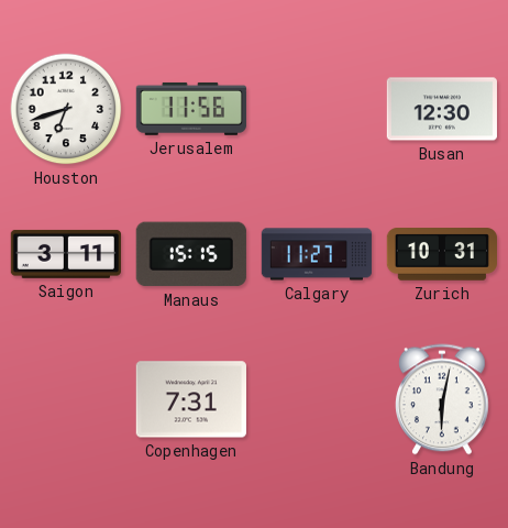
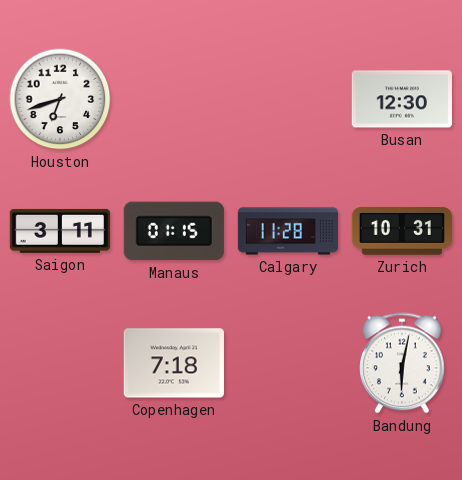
Jerusalem: 11:56 -> none
Manaus: 15:15 -> 01:15
Calgary: 11:27 -> 11:28
Copenhagen: 7:31 -> 7:18
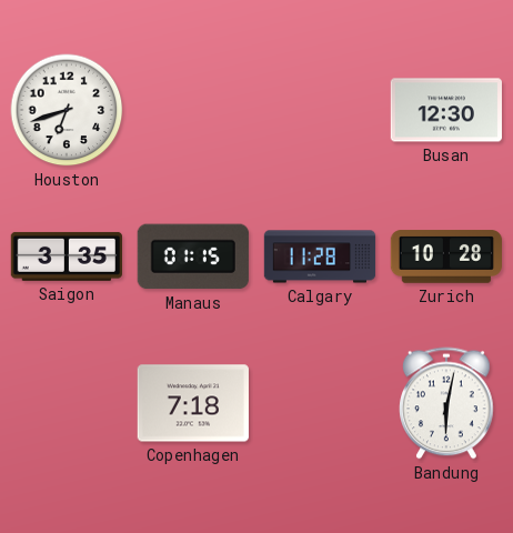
Saigon: 3:11 -> 3:35
Zurich: 10:31 -> 10:28
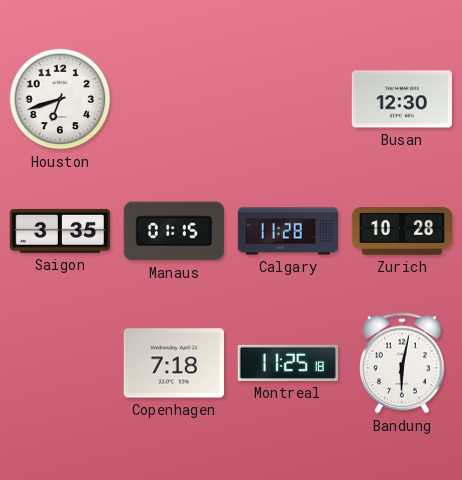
Montreal: none -> 11:25
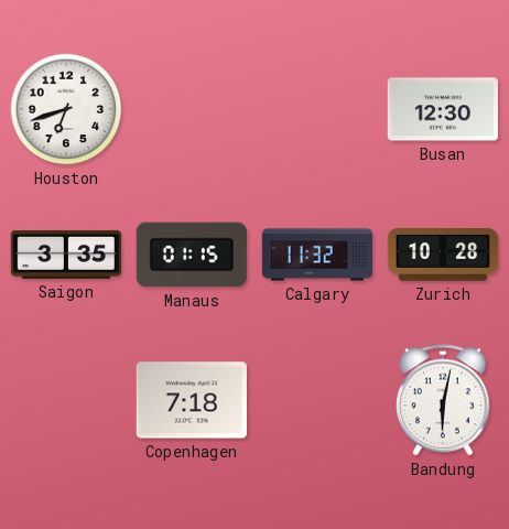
Calgary: 11:28 -> 11:32
Montreal: 11:25 -> none
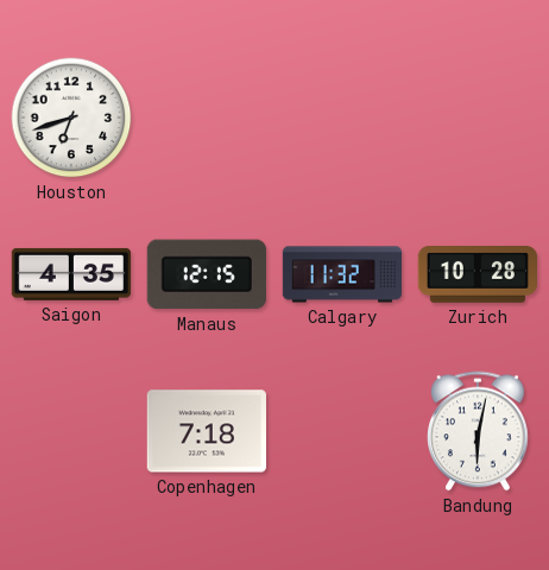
Busan: 12:30 -> none
Saigon: 3:35 -> 4:35
Manaus: 01:15 -> 12:15
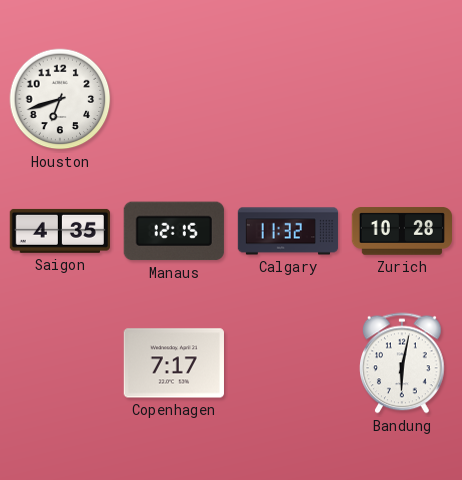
Copenhagen: 7:18 -> 7:17
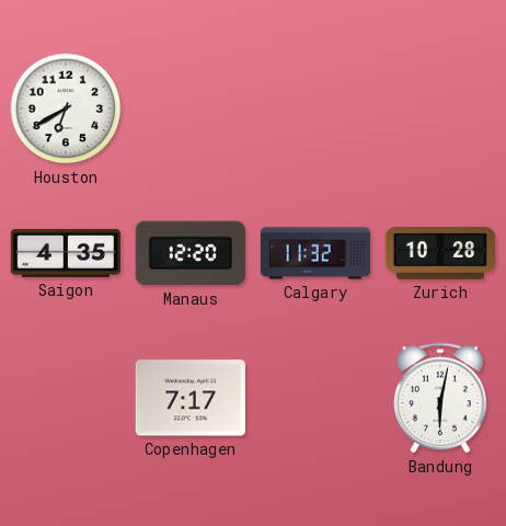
Houston: 6:42 -> 6:40
Manaus: 12:15 -> 12:20
